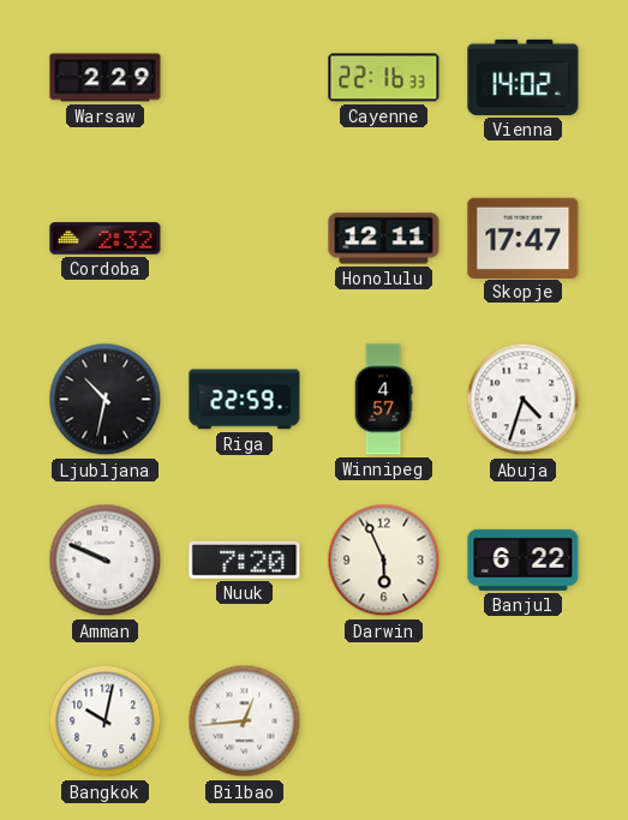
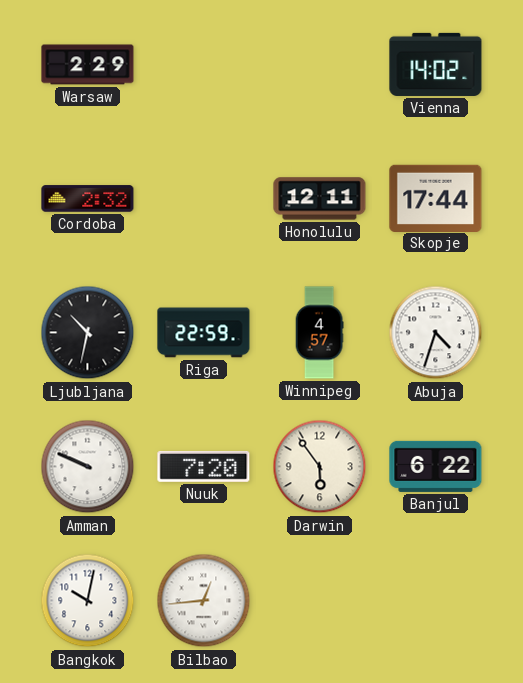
Cayenne: 22:16 -> none
Skopje: 17:47 -> 17:44
Darwin: 5:56 -> 5:54
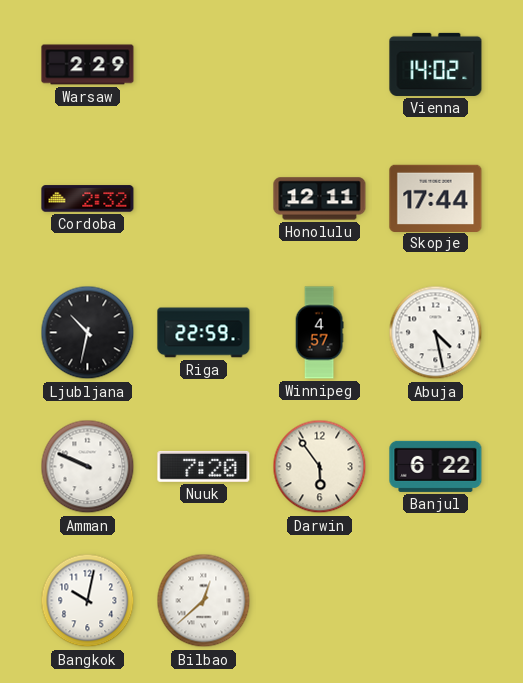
Abuja: 4:33 -> 4:28
Bilbao: 12:44 -> 12:38
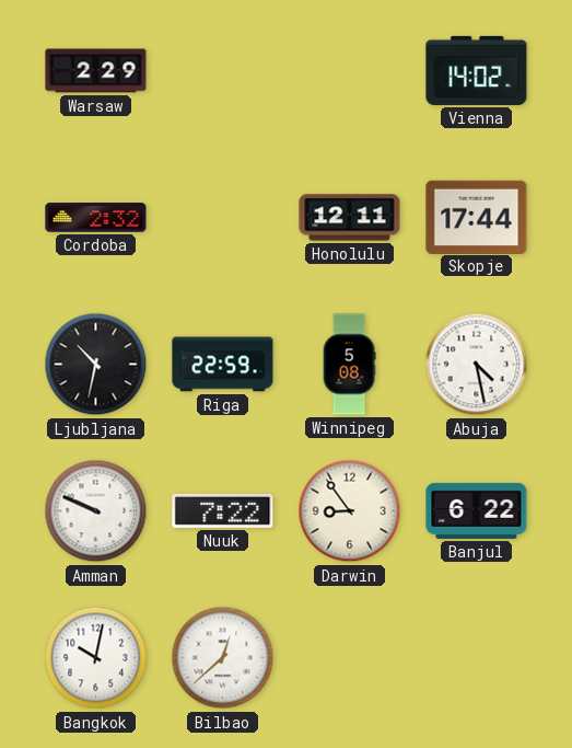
Winnipeg: 4:57 -> 5:08
Nuuk: 7:20 -> 7:22
Darwin: 5:54 -> 8:54
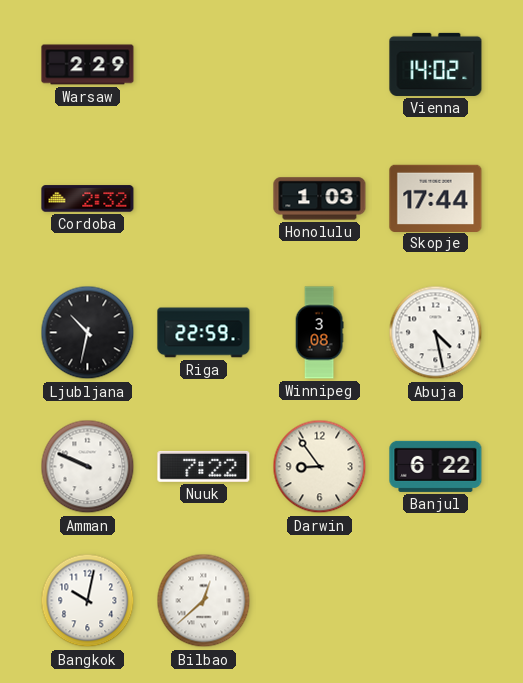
Honolulu: 12:11 -> 1:03
Winnipeg: 5:08 -> 3:08
